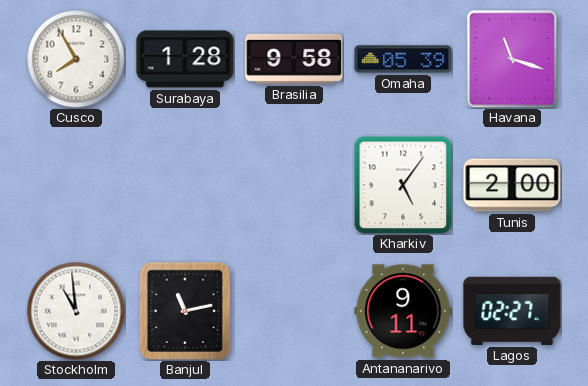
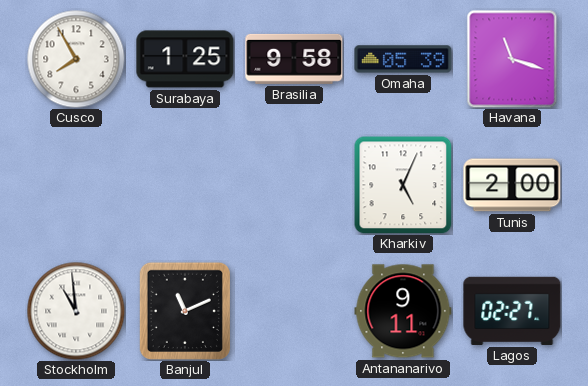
Surabaya: 1:28 -> 1:25
Kharkiv: 5:06 -> 5:04
Banjul: 11:13 -> 11:11
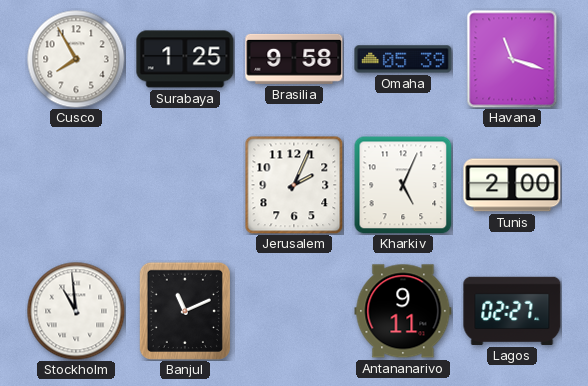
Jerusalem: none -> 2:04
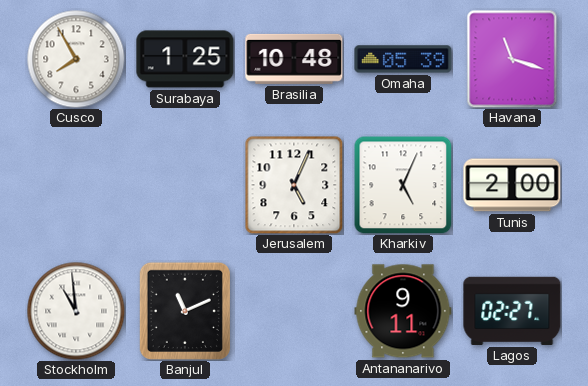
Brasilia: 9:58 -> 10:48
Jerusalem: 2:04 -> 5:04
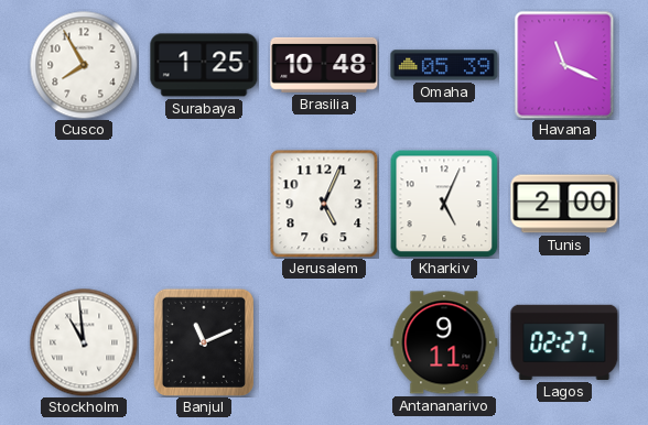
Havana: 11:18 -> 11:19
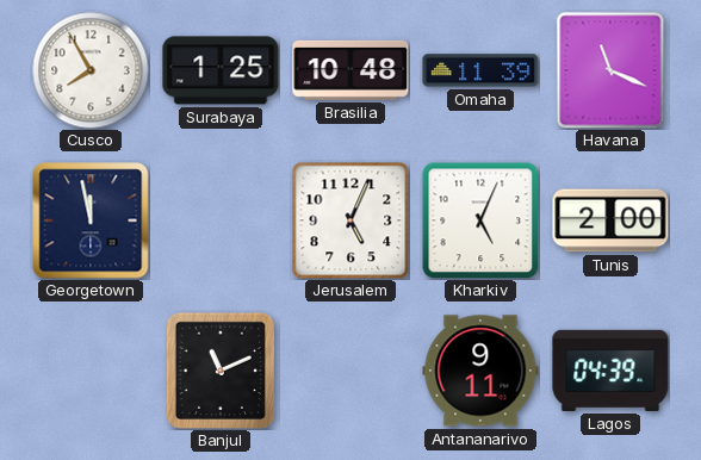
Omaha: 05:39 -> 11:39
Georgetown: none -> 11:58
Stockholm: 10:59 -> none
Lagos: 02:27 -> 04:39
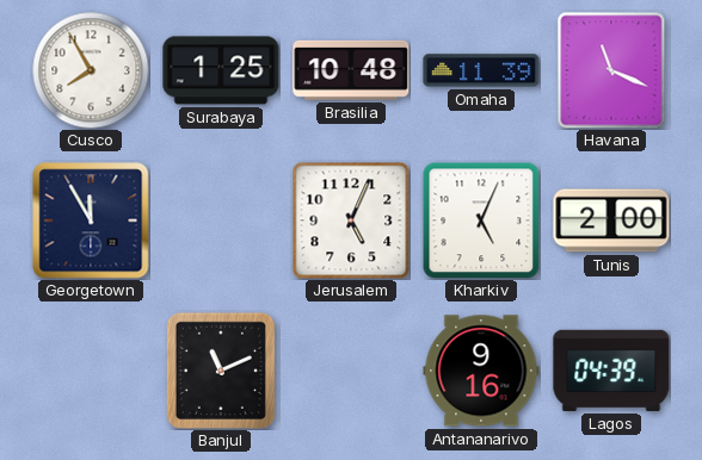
Georgetown: 11:58 -> 11:55
Antananarivo: 9:11 -> 9:16
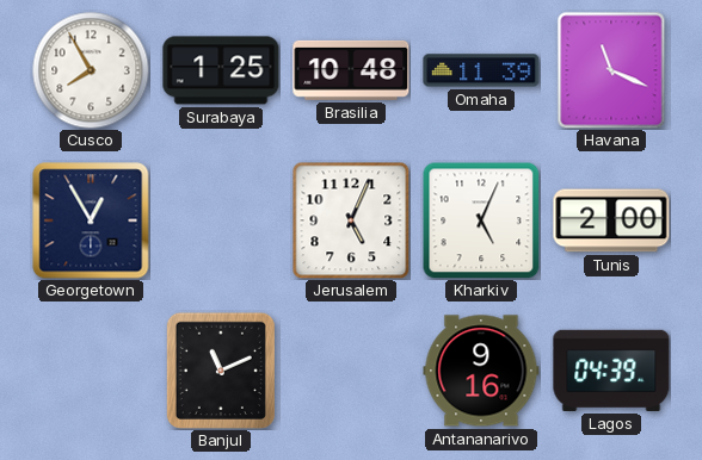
Georgetown: 11:55 -> 12:55
